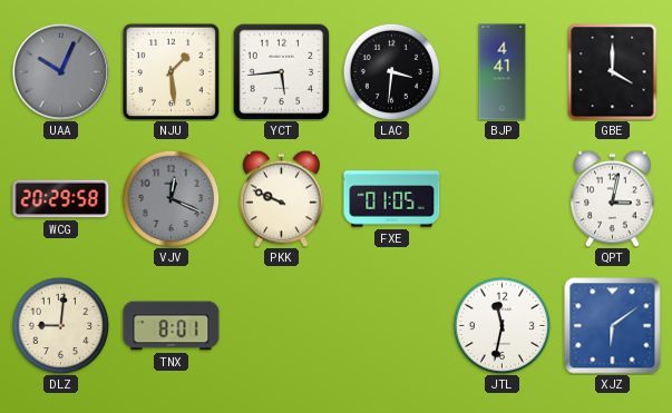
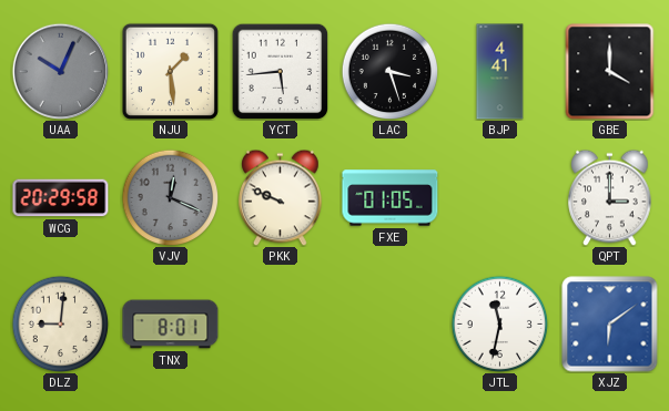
LAC: 3:31 -> 3:27
QPT: 3:02 -> 3:00
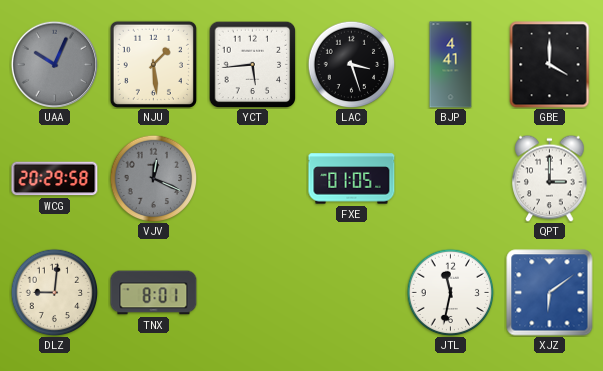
PKK: 9:49 -> none
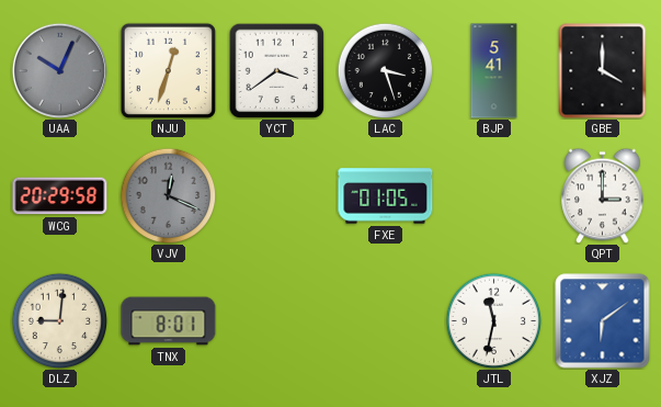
NJU: 1:29 -> 12:33
YCT: 5:44 -> 3:39
BJP: 4:41 -> 5:41
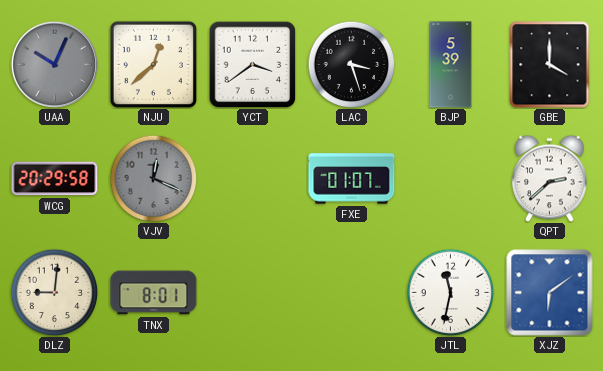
NJU: 12:33 -> 12:38
BJP: 5:41 -> 5:39
FXE: 01:05 -> 01:07
QPT: 3:00 -> 2:38
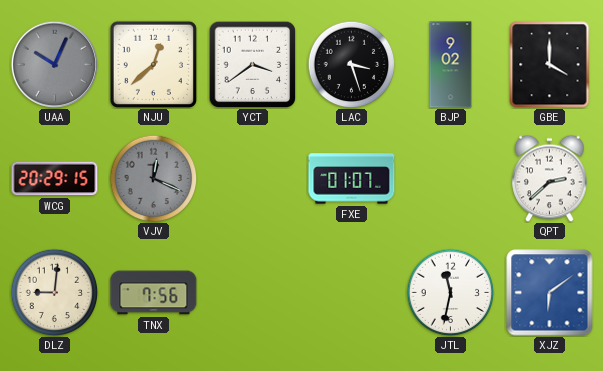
BJP: 5:39 -> 9:02
WCG: 20:29:58 -> 20:29:15
TNX: 8:01 -> 7:56
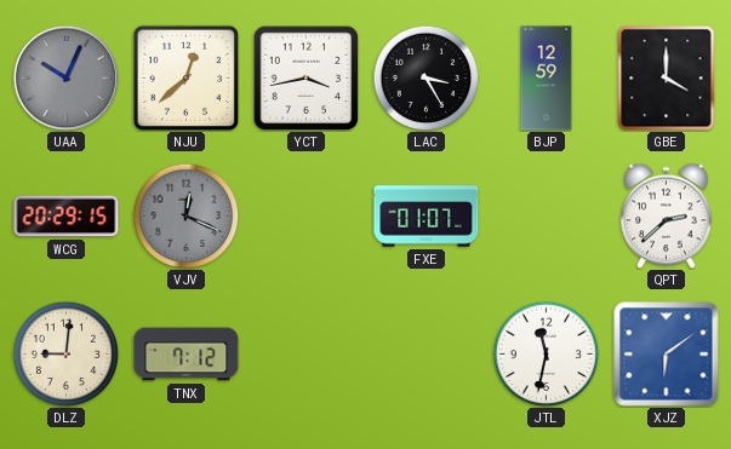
YCT: 3:39 -> 3:43
LAC: 3:27 -> 3:25
BJP: 9:02 -> 12:59
TNX: 7:56 -> 7:12
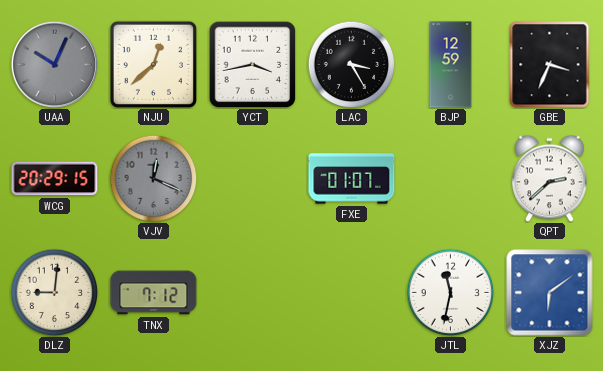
GBE: 4:00 -> 3:34
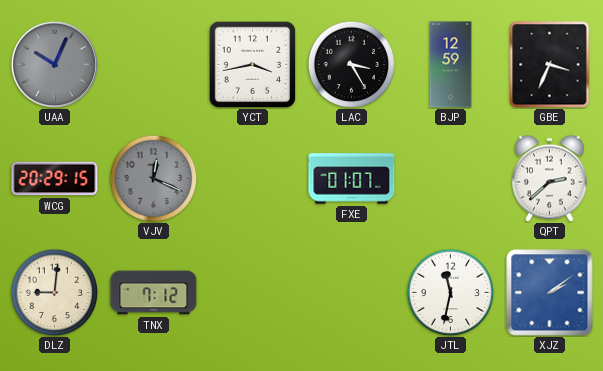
NJU: 12:38 -> none
XJZ: 6:09 -> 2:09
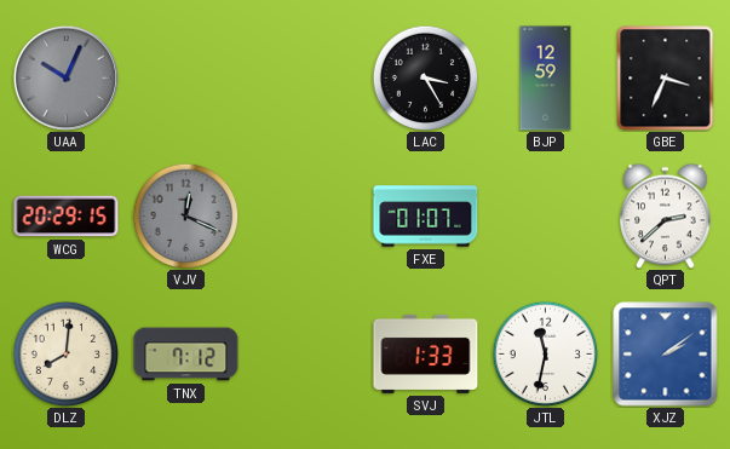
YCT: 3:43 -> none
DLZ: 9:01 -> 8:01
SVJ: none -> 1:33
